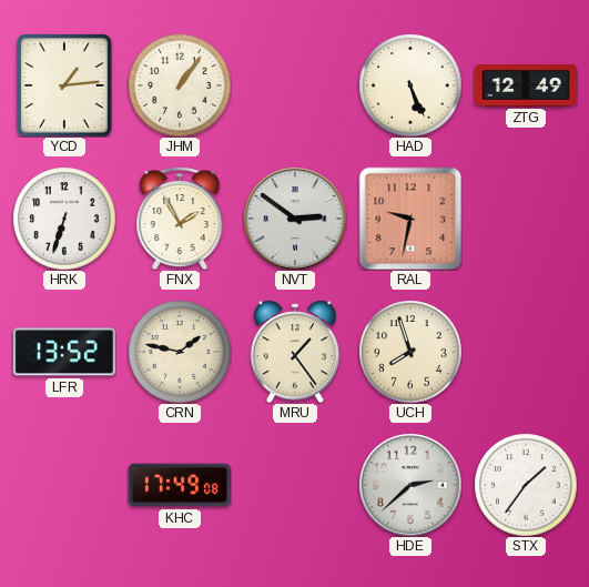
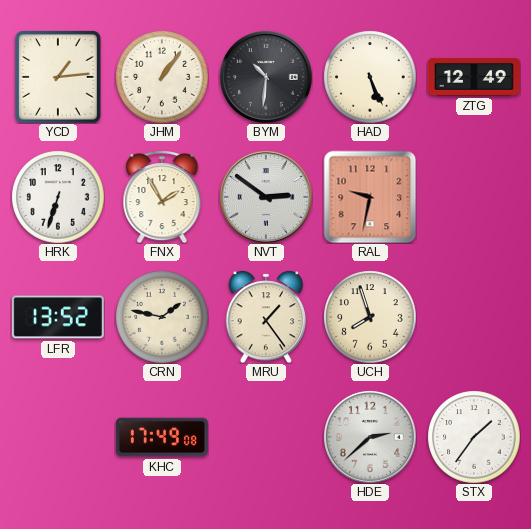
BYM: none -> 10:31
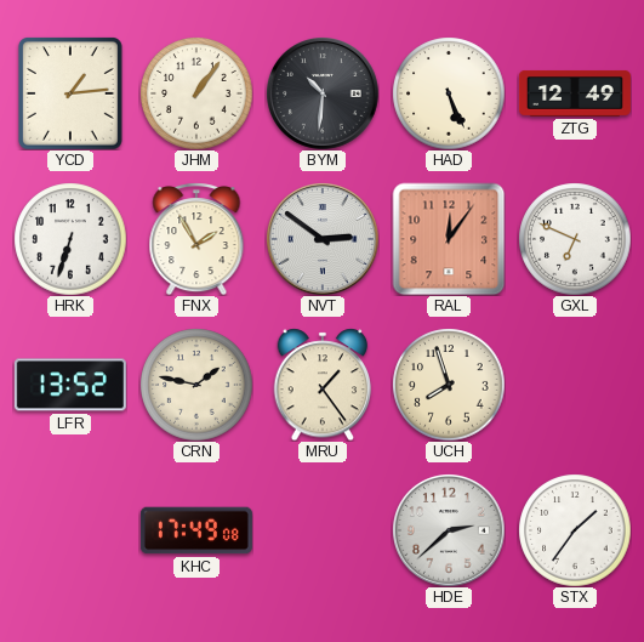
RAL: 9:32 -> 12:06
GXL: none -> 6:49
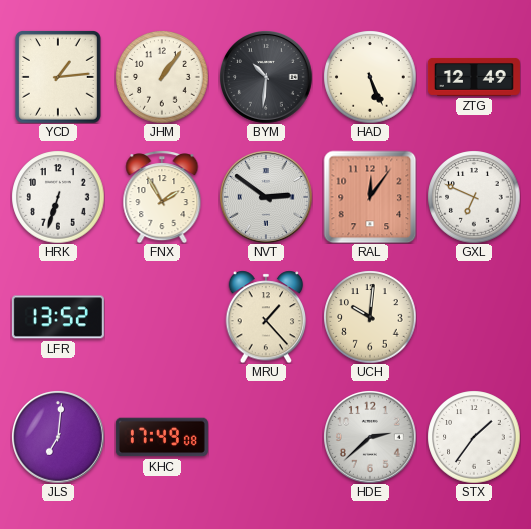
CRN: 1:47 -> none
MRU: 1:24 -> 1:23
UCH: 7:57 -> 10:01
JLS: none -> 7:01
